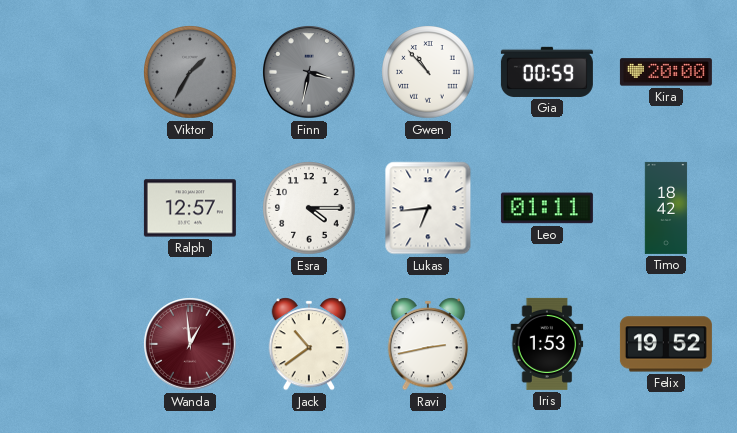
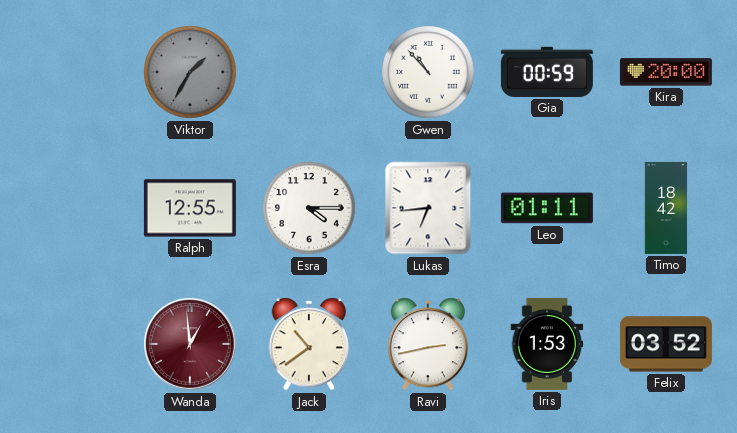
Finn: 3:32 -> none
Ralph: 12:57 -> 12:55
Felix: 19:52 -> 03:52
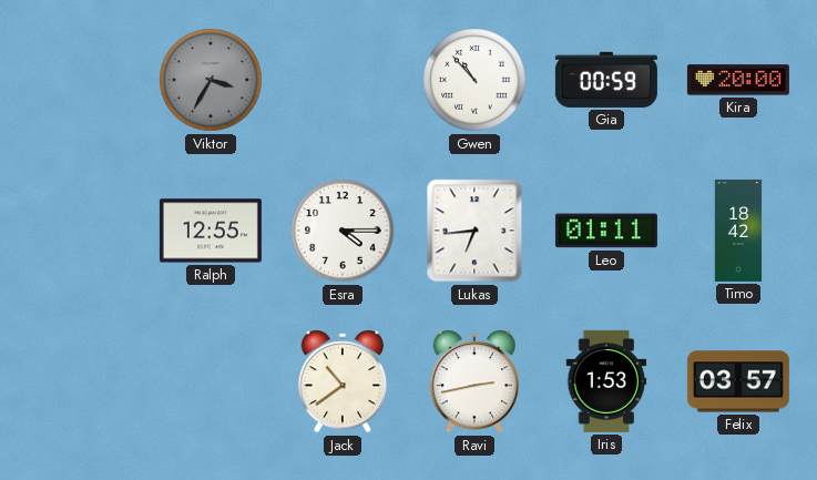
Viktor: 1:35 -> 3:35
Wanda: 12:59 -> none
Felix: 03:52 -> 03:57
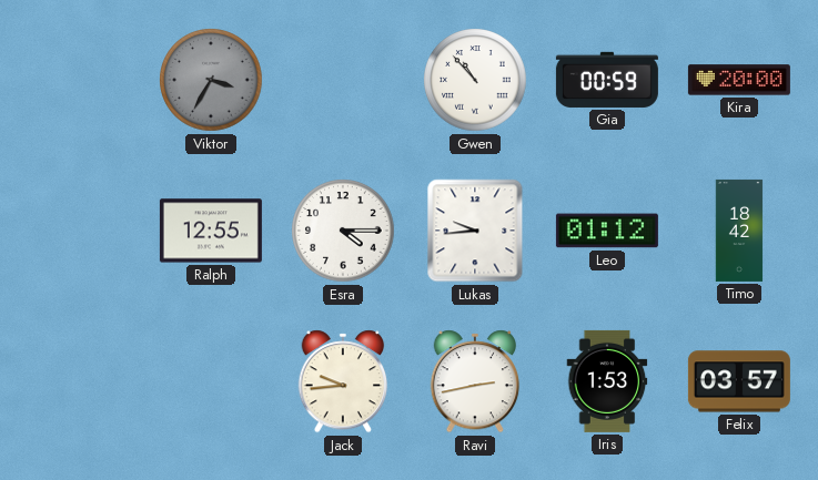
Lukas: 6:44 -> 9:44
Leo: 01:11 -> 01:12
Jack: 10:39 -> 9:44
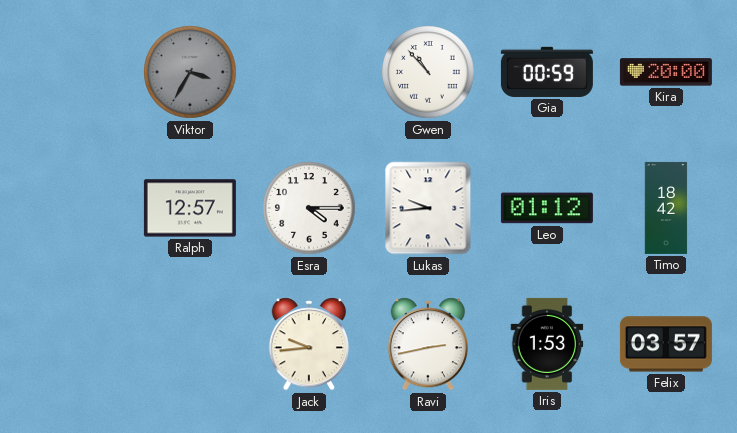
Ralph: 12:55 -> 12:57
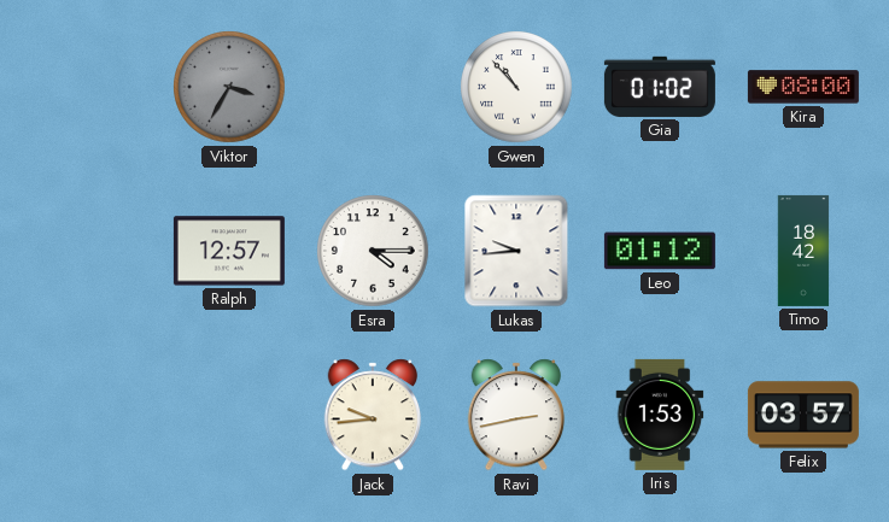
Gia: 00:59 -> 01:02
Kira: 20:00 -> 08:00
